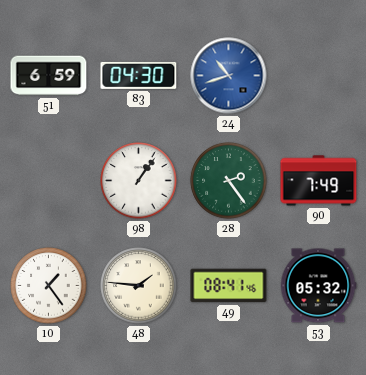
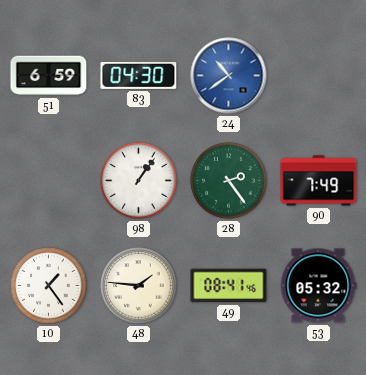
24: 10:42 -> 10:39
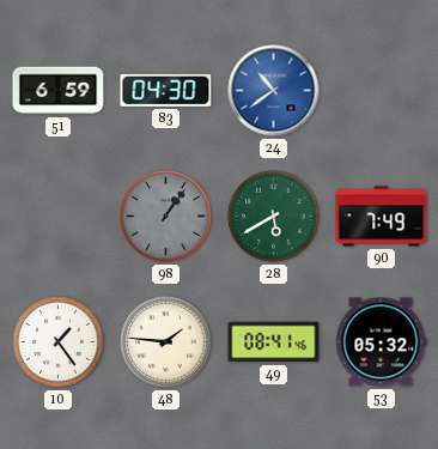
98 dial: white -> grey
28: 2:24 -> 5:40
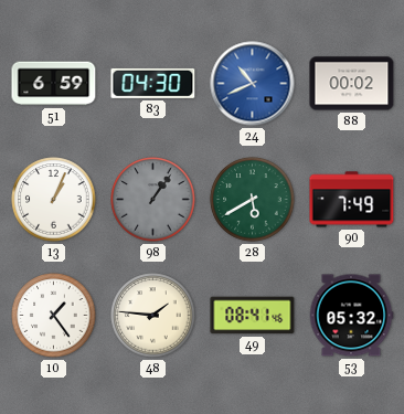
24: 10:39 -> 10:41
88: none -> 00:02
13: none -> 1:04
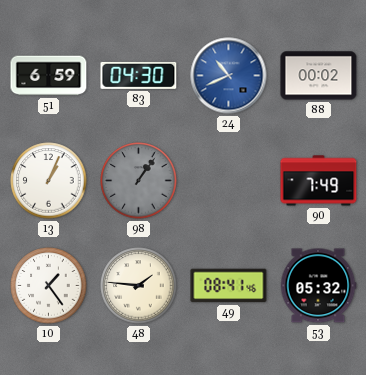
28: 5:40 -> none
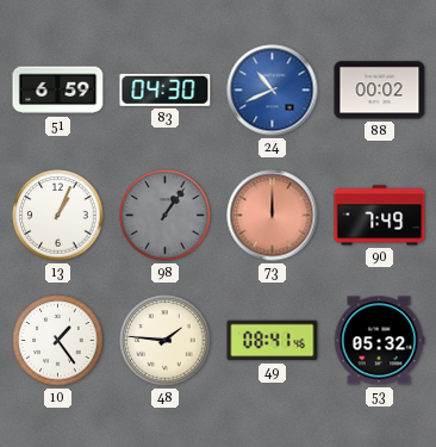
73: none -> 12:00
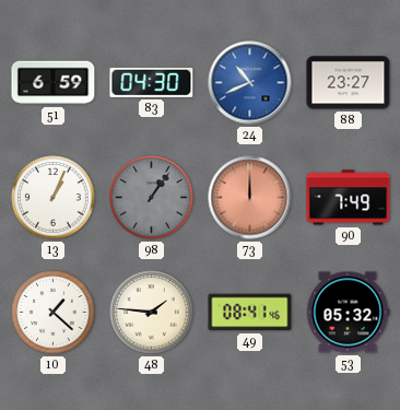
88: 00:02 -> 23:27
10: 1:24 -> 1:22
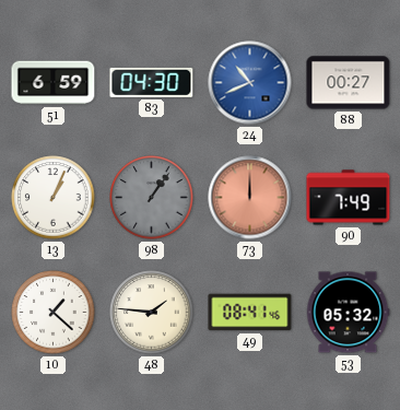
88: 23:27 -> 00:27
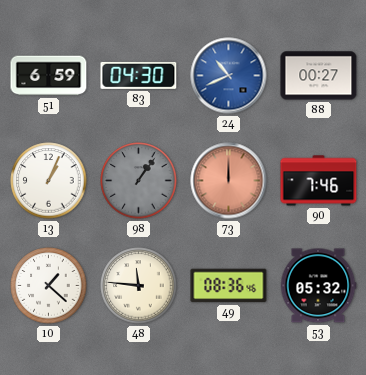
90: 7:49 -> 7:46
48: 1:46 -> 11:46
49: 08:41 -> 08:36
